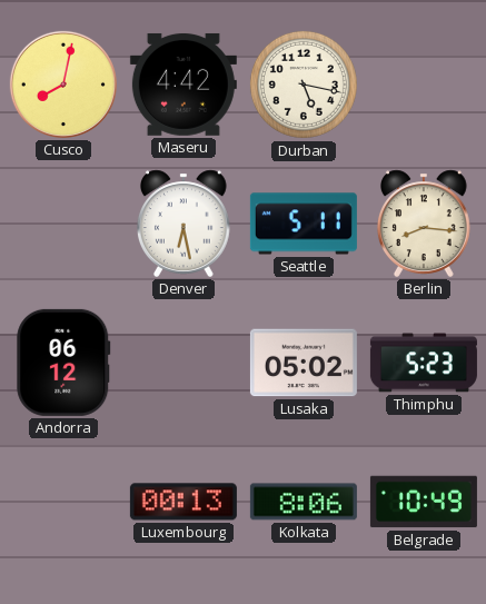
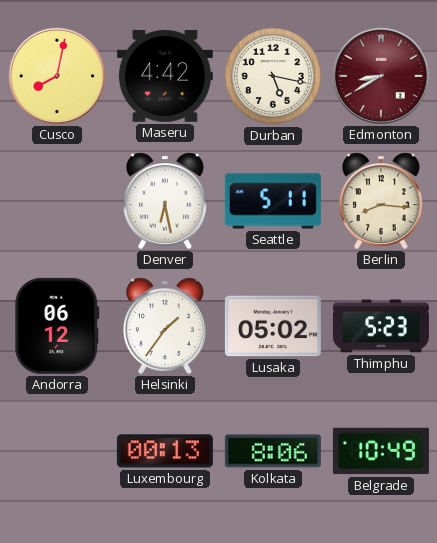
Edmonton: none -> 8:40
Helsinki: none -> 1:36
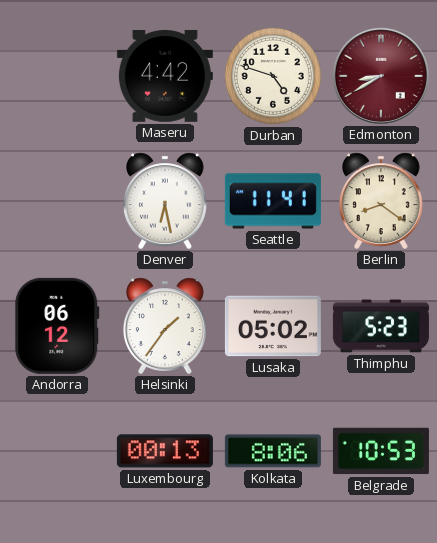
Cusco: 8:02 -> none
Durban: 5:17 -> 4:48
Seattle: 5:11 -> 11:41
Berlin: 8:16 -> 8:21
Belgrade: 10:49 -> 10:53
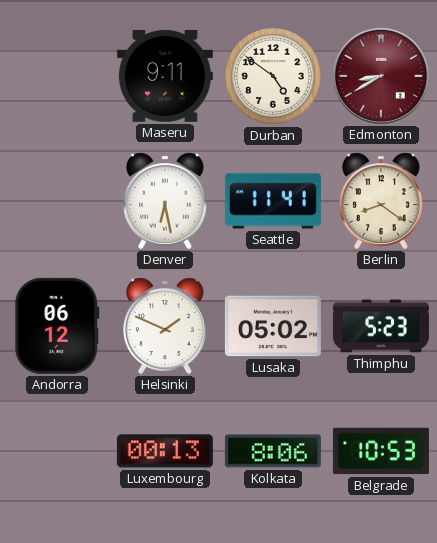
Maseru: 4:42 -> 9:11
Durban: 4:48 -> 4:51
Helsinki: 1:36 -> 1:49
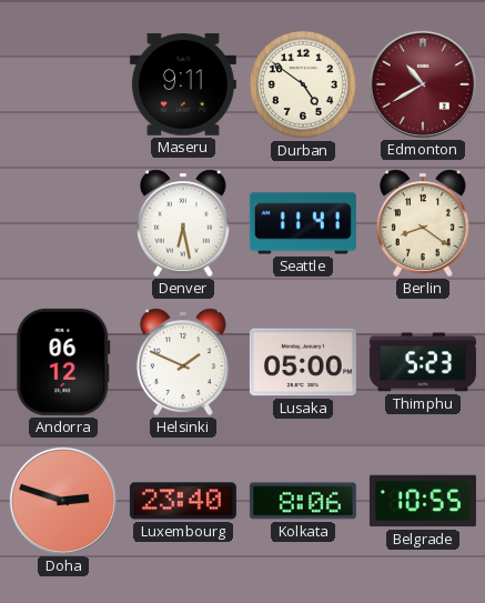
Edmonton: 8:40 -> 10:40
Lusaka: 05:02 -> 05:00
Doha: none -> 2:48
Luxembourg: 00:13 -> 23:40
Belgrade: 10:53 -> 10:55
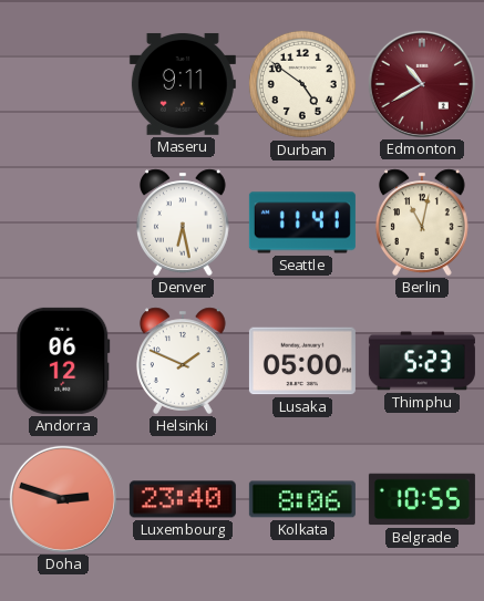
Berlin: 8:21 -> 11:02
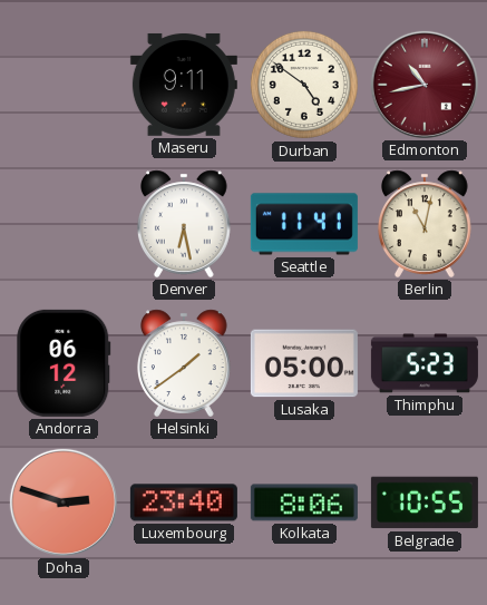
Edmonton: 10:40 -> 10:43
Helsinki: 1:49 -> 1:39
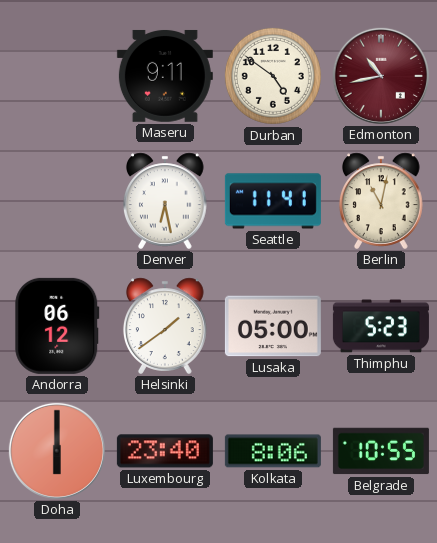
Doha: 2:48 -> 6:00
